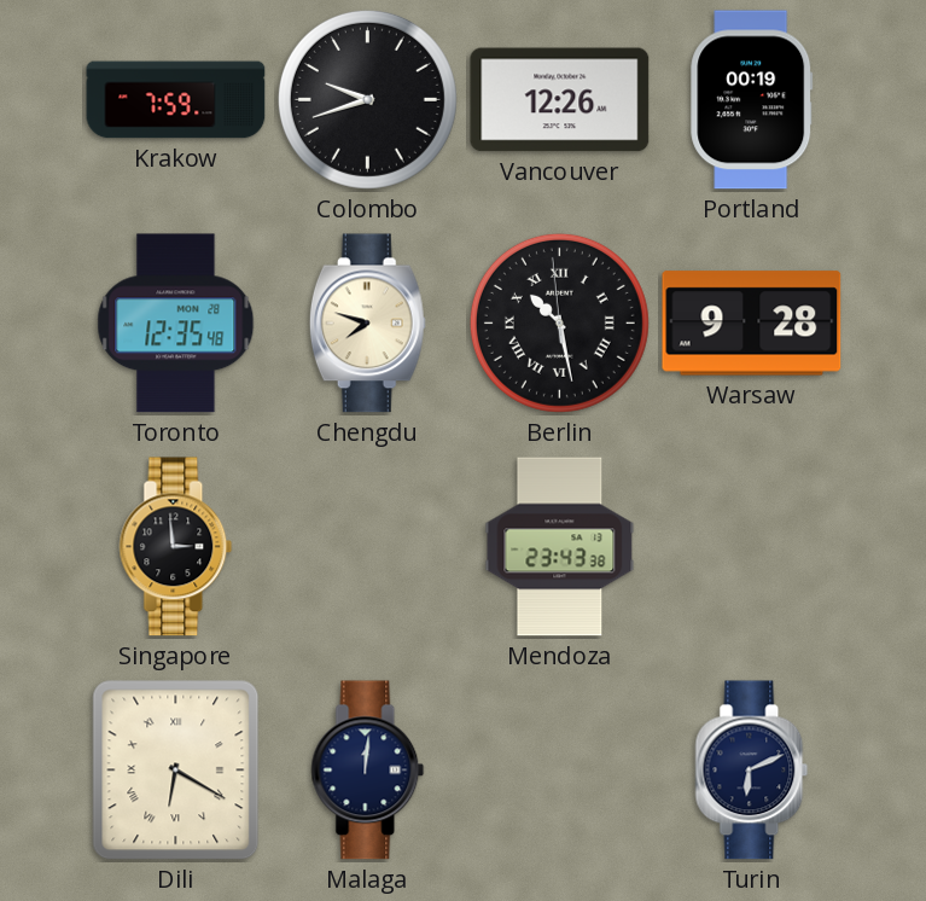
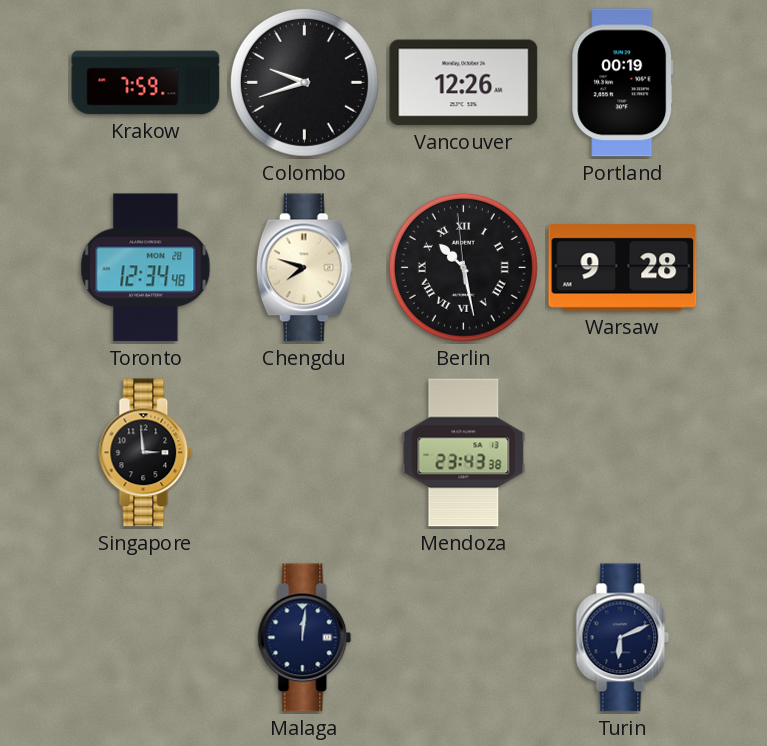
Toronto: 12:35 -> 12:34
Dili: 6:20 -> none
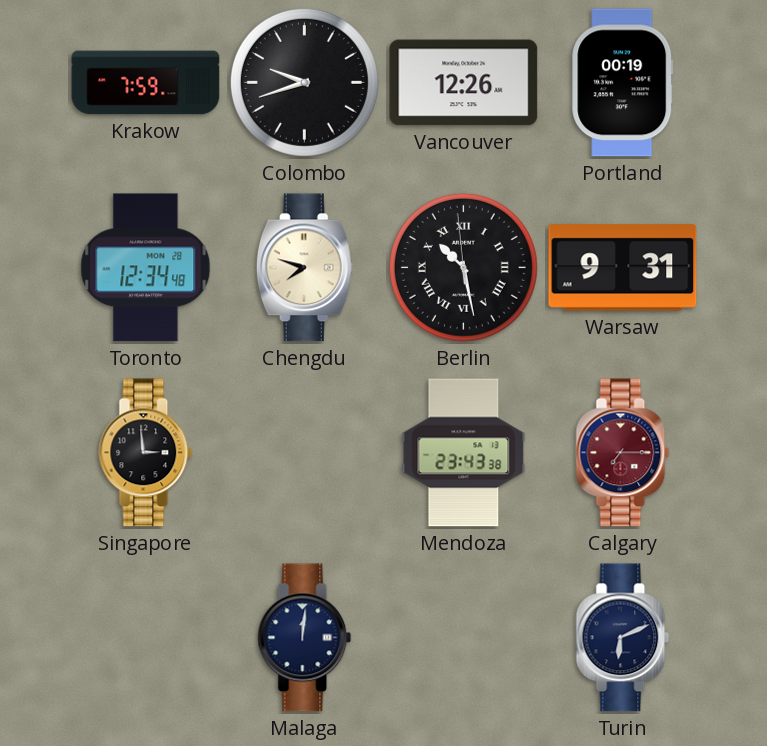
Warsaw: 9:28 -> 9:31
Calgary: none -> 7:15
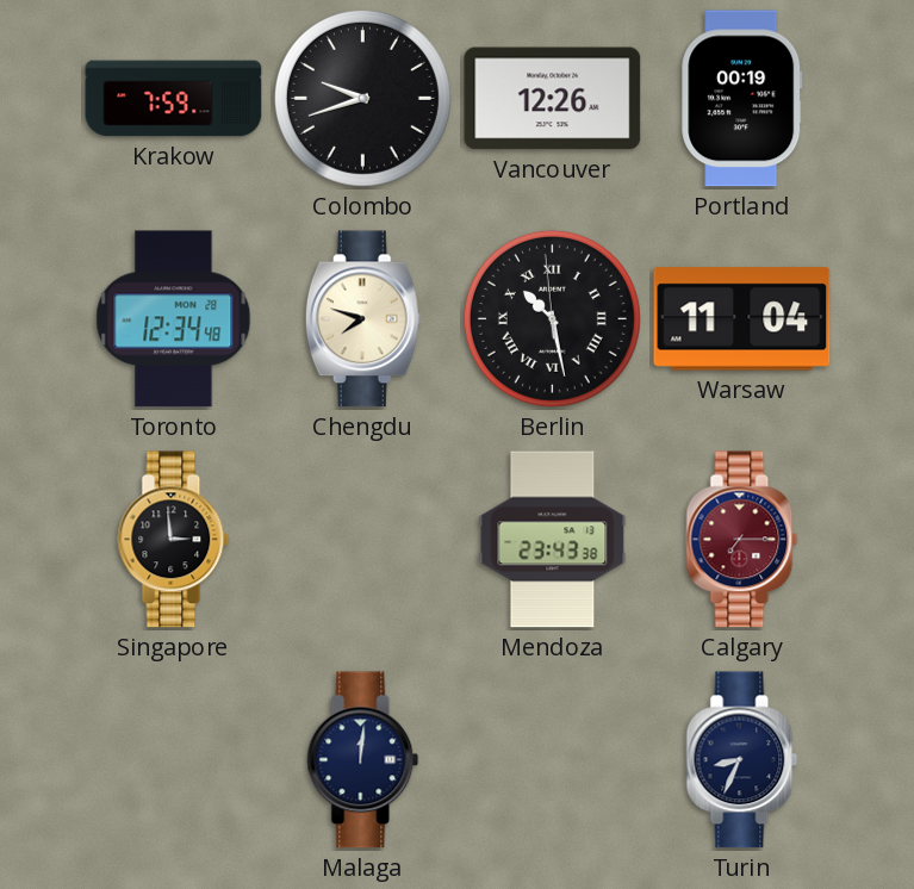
Warsaw: 9:31 -> 11:04
Turin: 6:11 -> 8:34
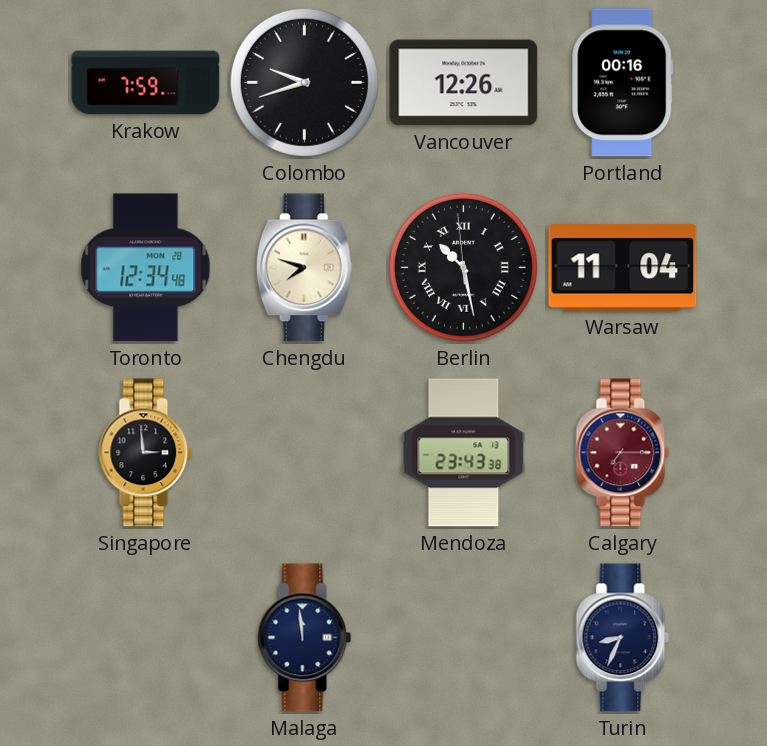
Portland: 00:19 -> 00:16
Malaga: 12:01 -> 11:59
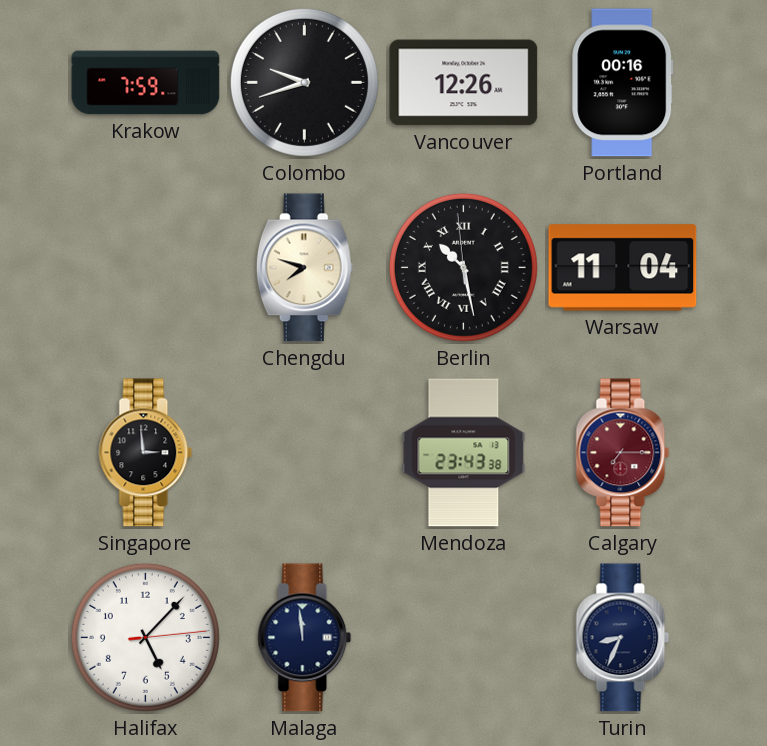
Toronto: 12:34 -> none
Halifax: none -> 5:07
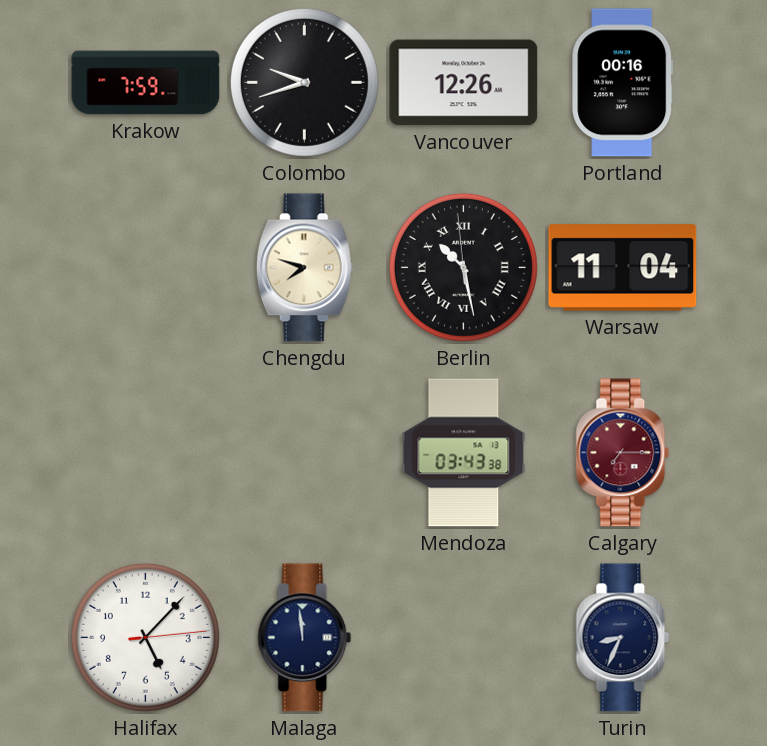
Singapore: 2:59 -> none
Mendoza: 23:43 -> 03:43
